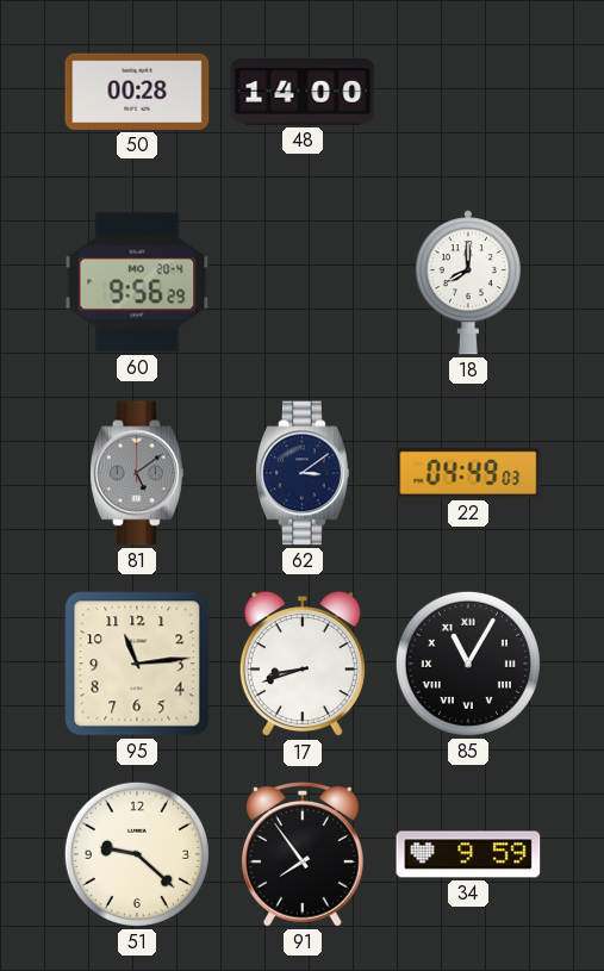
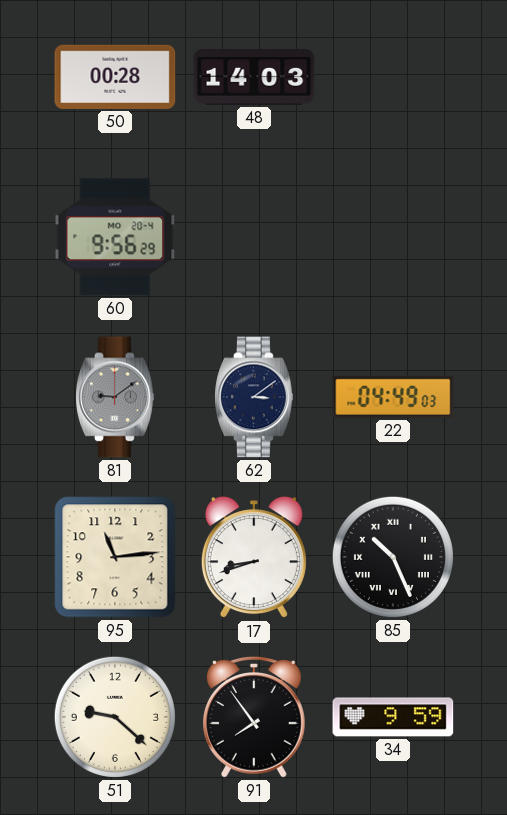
48: 14:00 -> 14:03
18: 8:00 -> none
81: 5:09 -> 9:09
85: 11:05 -> 10:26
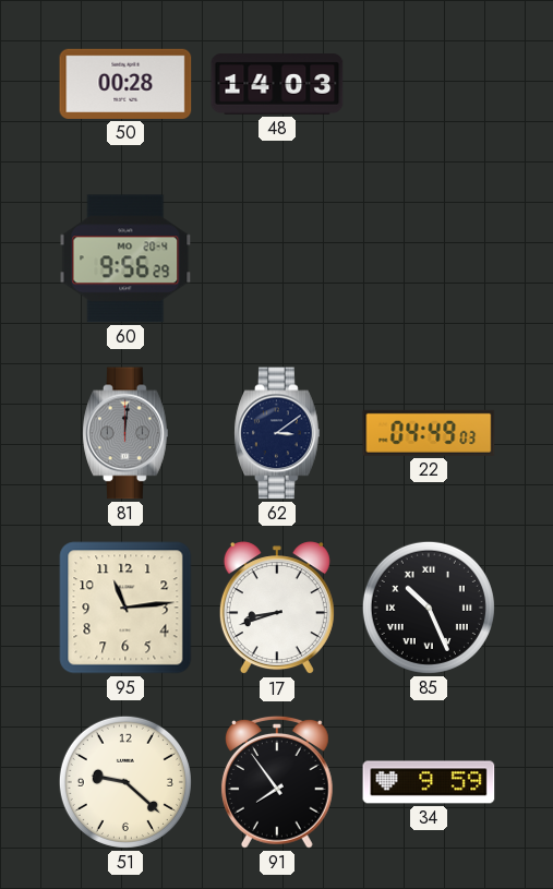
81: 9:09 -> 12:01
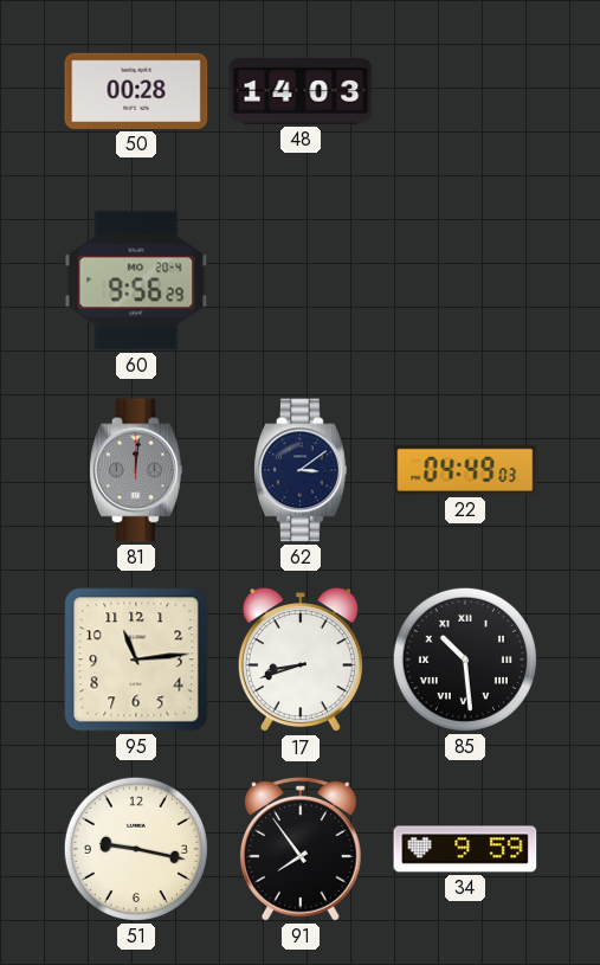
85: 10:26 -> 10:29
51: 9:22 -> 9:17
